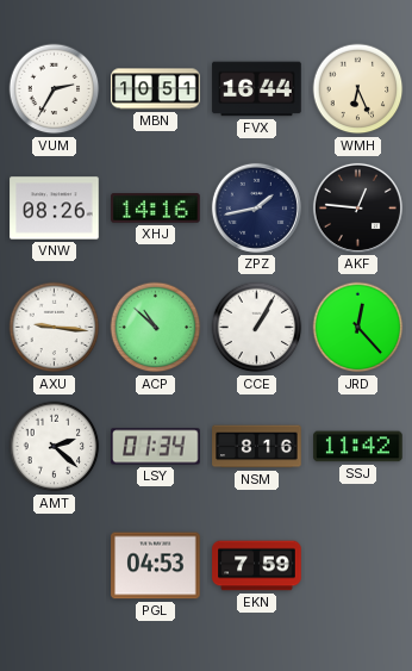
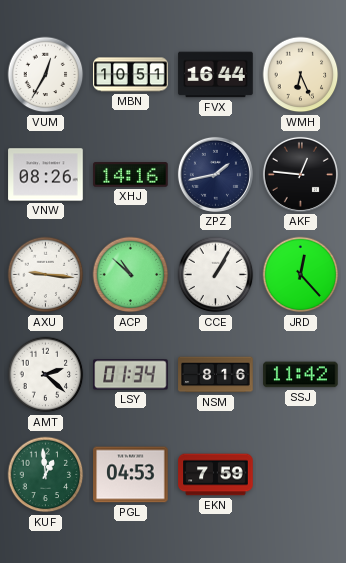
VUM: 2:35 -> 12:35
KUF: none -> 12:59
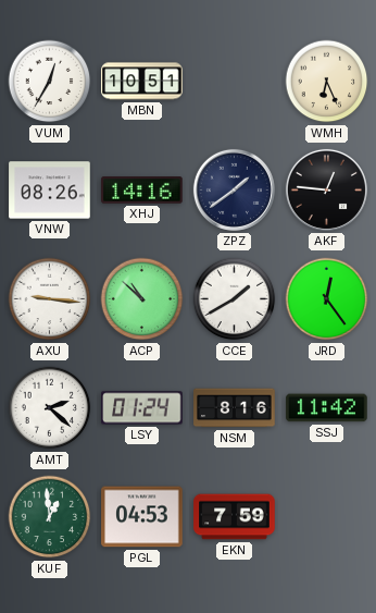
FVX: 16:44 -> none
ZPZ: 1:43 -> 1:39
CCE: 1:05 -> 1:40
JRD: 12:23 -> 12:24
LSY: 01:34 -> 01:24
